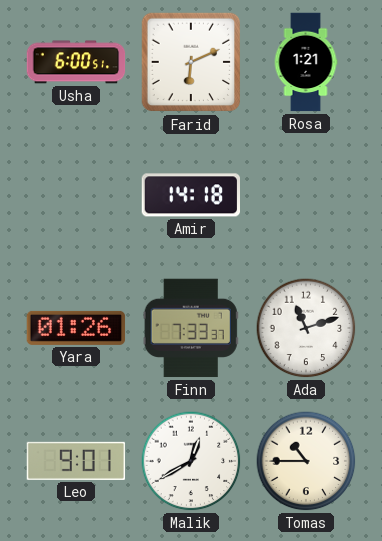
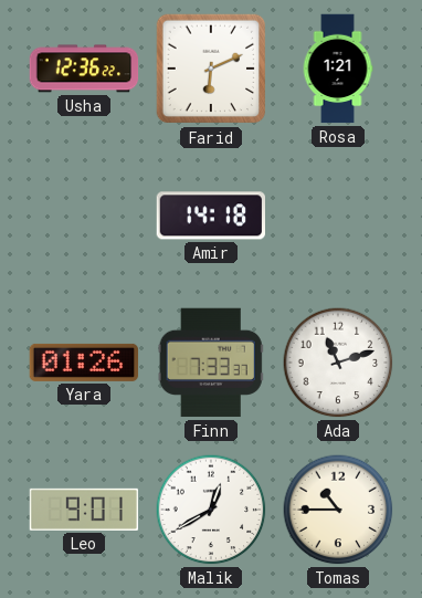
Usha: 6:00 -> 12:36
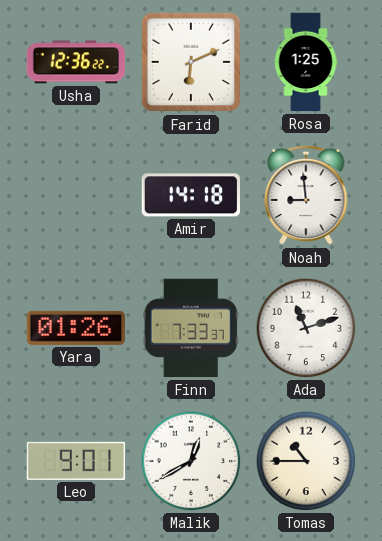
Rosa: 1:21 -> 1:25
Noah: none -> 8:59
